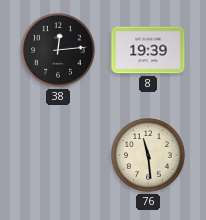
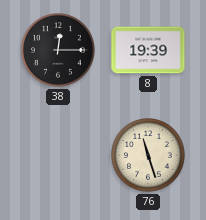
38: 12:14 -> 12:15
76: 11:29 -> 11:27
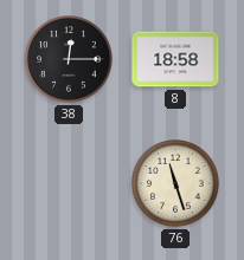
8: 19:39 -> 18:58
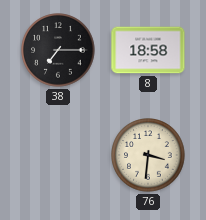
38: 12:15 -> 7:15
76: 11:27 -> 3:31
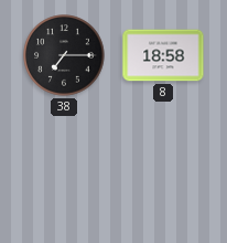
76: 3:31 -> none
